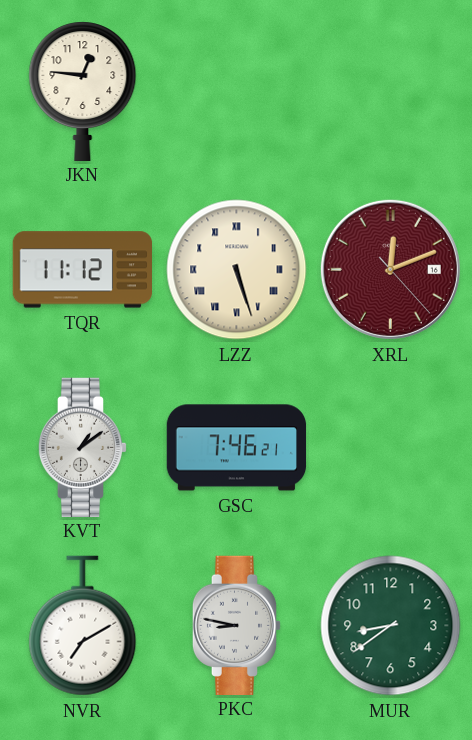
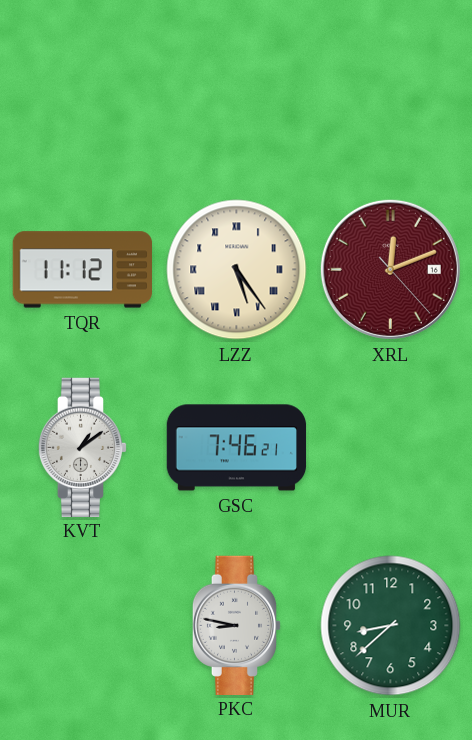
JKN: 12:46 -> none
LZZ: 5:27 -> 5:24
NVR: 7:10 -> none
MUR: 8:39 -> 8:38
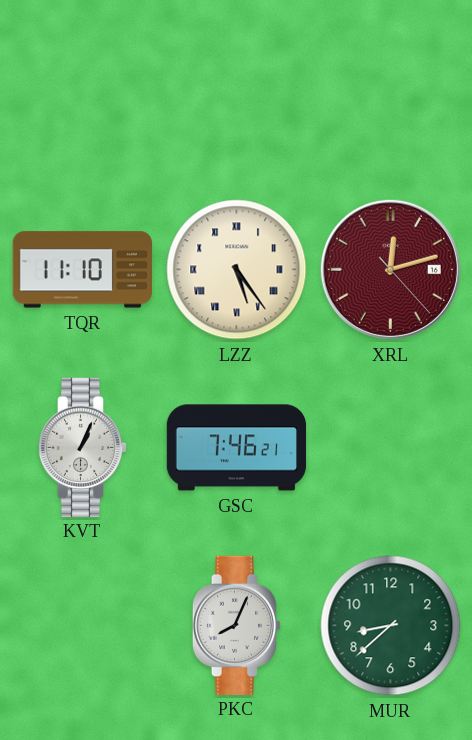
TQR: 11:12 -> 11:10
XRL: 12:11 -> 12:12
KVT: 1:09 -> 1:04
PKC: 8:47 -> 8:04
